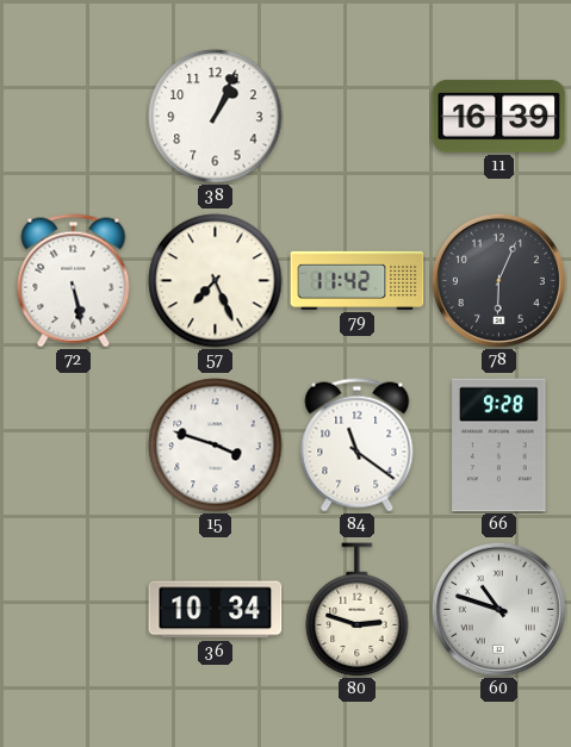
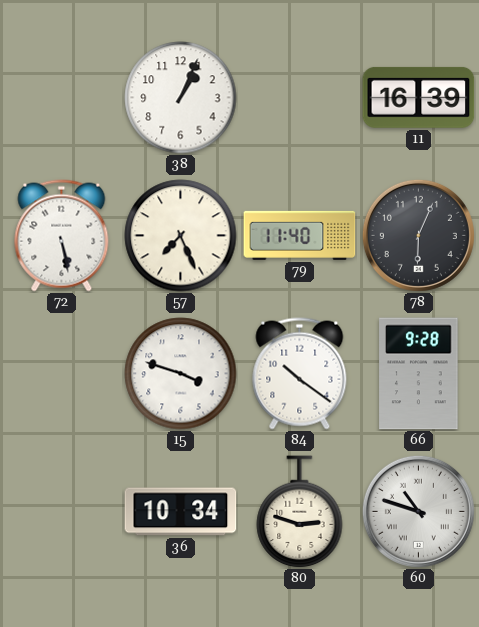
79: 11:42 -> 11:40
84: 11:21 -> 10:21
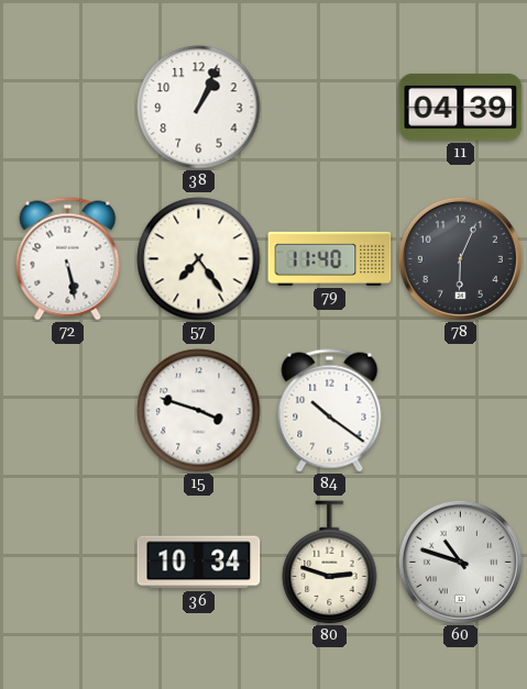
11: 16:39 -> 04:39
57: 7:26 -> 7:24
66: 9:28 -> none
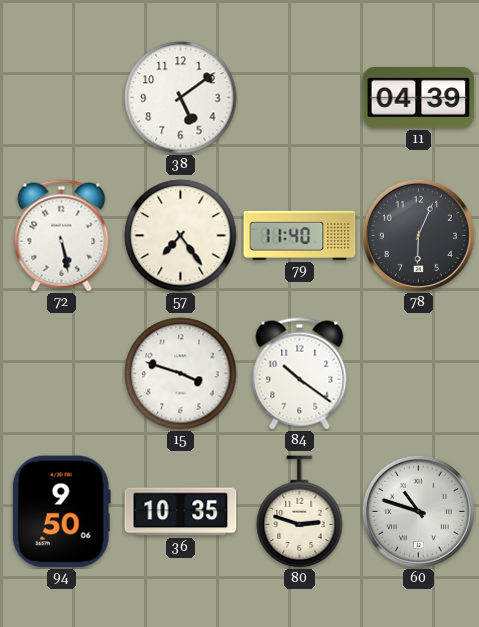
38: 1:04 -> 5:09
94: none -> 9:50
36: 10:34 -> 10:35
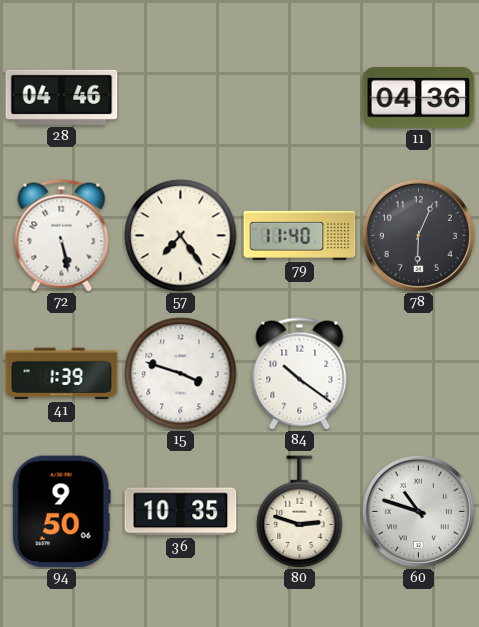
28: none -> 04:46
38: 5:09 -> none
11: 04:39 -> 04:36
41: none -> 1:39
